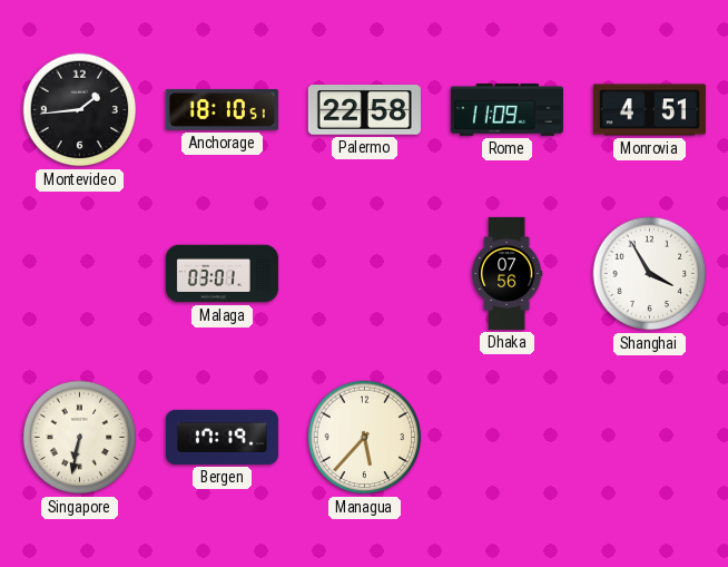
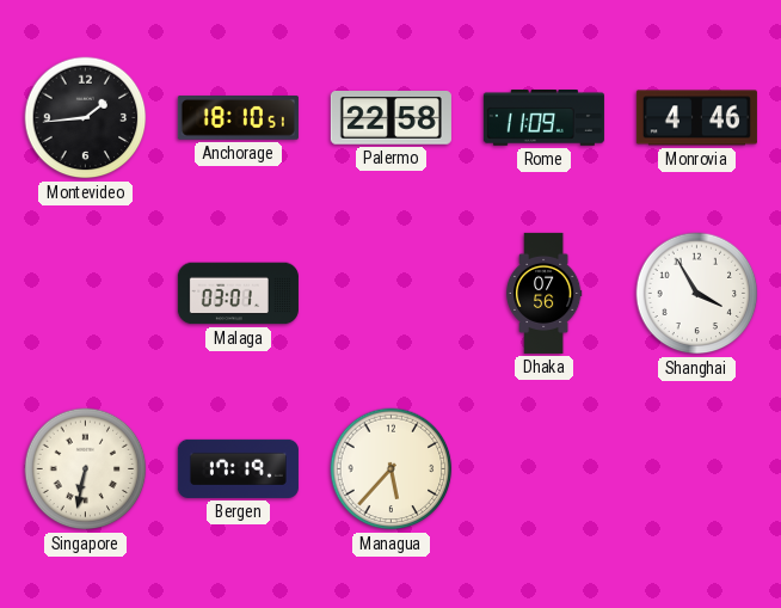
Monrovia: 4:51 -> 4:46
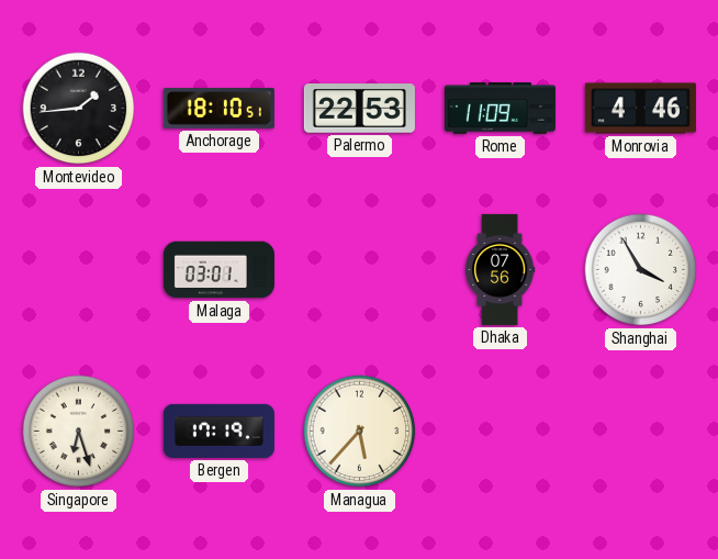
Palermo: 22:58 -> 22:53
Singapore: 6:32 -> 6:27
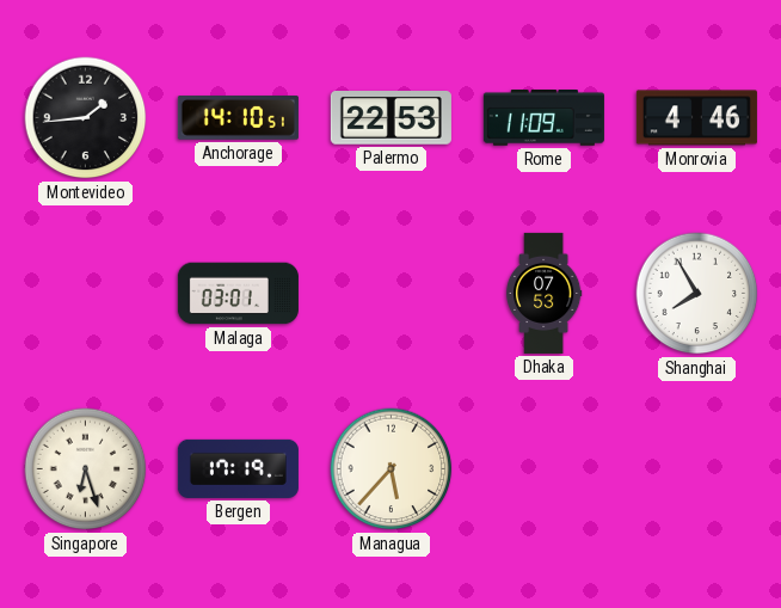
Anchorage: 18:10 -> 14:10
Dhaka: 07:56 -> 07:53
Shanghai: 3:55 -> 7:55
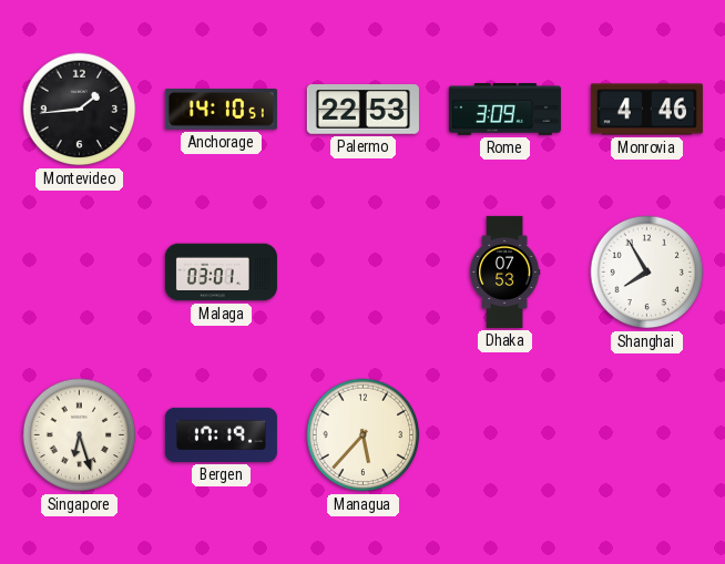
Rome: 11:09 -> 3:09
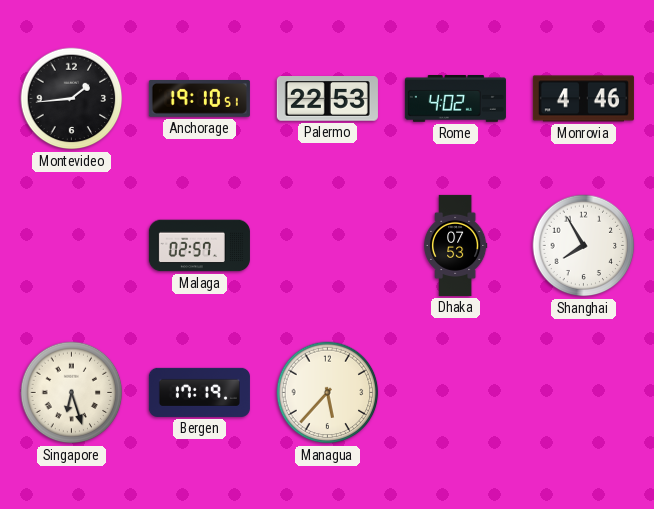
Anchorage: 14:10 -> 19:10
Rome: 3:09 -> 4:02
Malaga: 03:01 -> 02:57
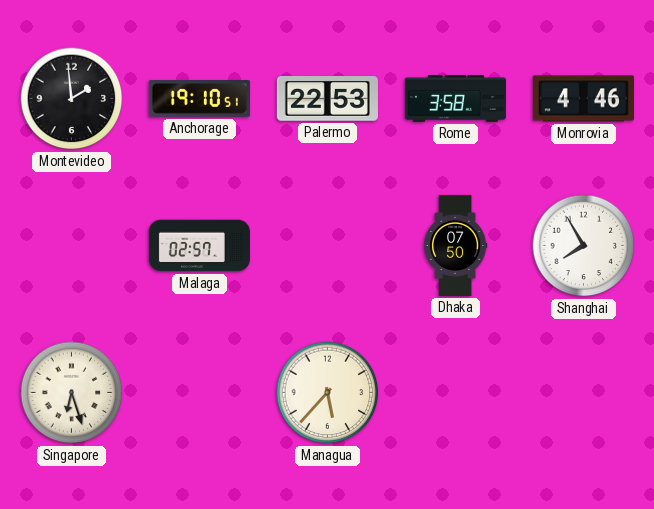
Montevideo: 1:44 -> 1:59
Rome: 4:02 -> 3:58
Dhaka: 07:53 -> 07:50
Bergen: 17:19 -> none
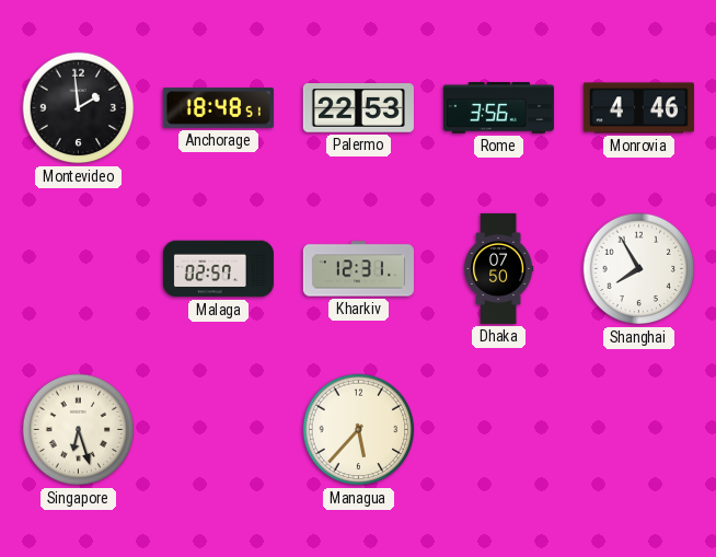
Anchorage: 19:10 -> 18:48
Rome: 3:58 -> 3:56
Kharkiv: none -> 12:31
